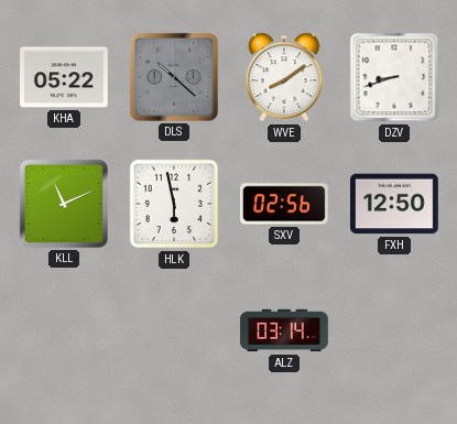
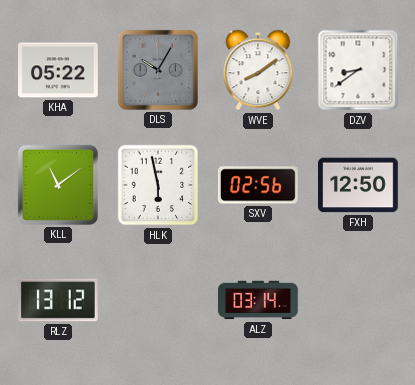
DLS: 10:22 -> 10:05
DZV: 8:42 -> 8:39
KLL: 11:11 -> 11:09
RLZ: none -> 13:12
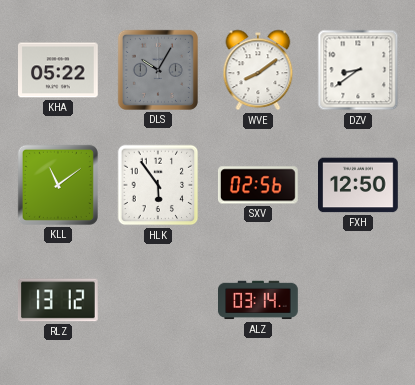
HLK: 5:58 -> 5:54
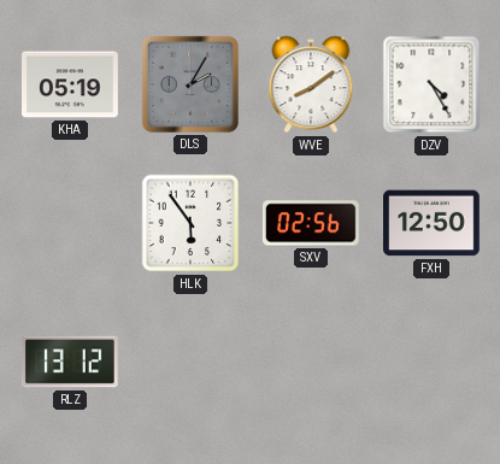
KHA: 05:22 -> 05:19
DLS: 10:05 -> 2:05
DZV: 8:39 -> 4:25
KLL: 11:09 -> none
ALZ: 03:14 -> none
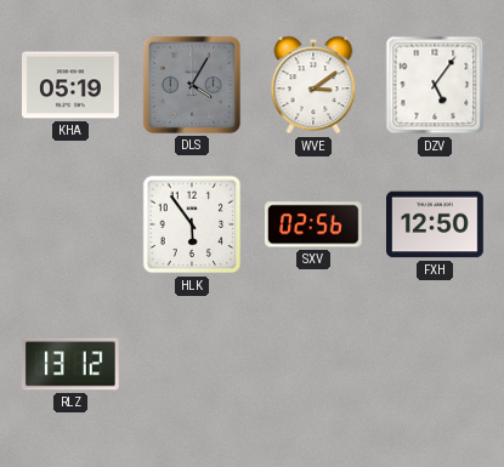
DLS: 2:05 -> 4:05
WVE: 8:09 -> 3:09
DZV: 4:25 -> 5:06
